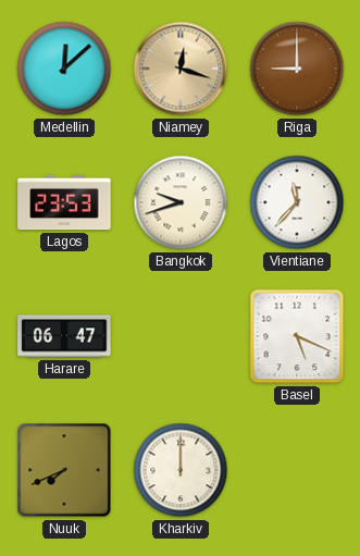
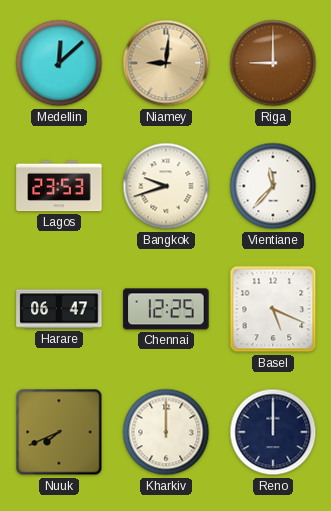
Niamey: 12:18 -> 9:01
Chennai: none -> 12:25
Reno: none -> 12:00
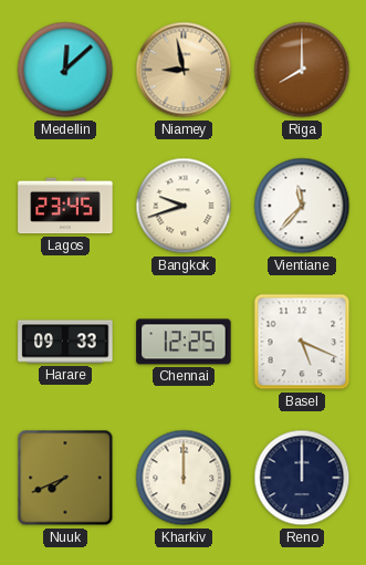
Niamey: 9:01 -> 8:58
Riga: 9:00 -> 8:00
Lagos: 23:53 -> 23:45
Harare: 06:47 -> 09:33
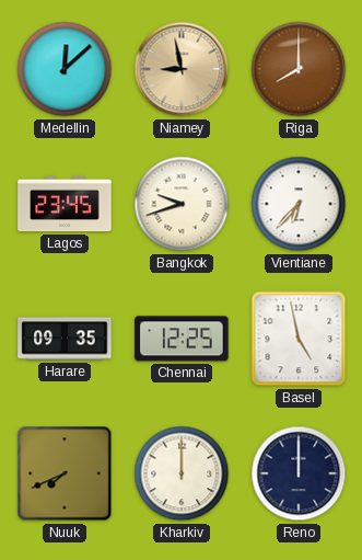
Vientiane: 11:37 -> 6:37
Harare: 09:33 -> 09:35
Basel: 5:19 -> 4:58
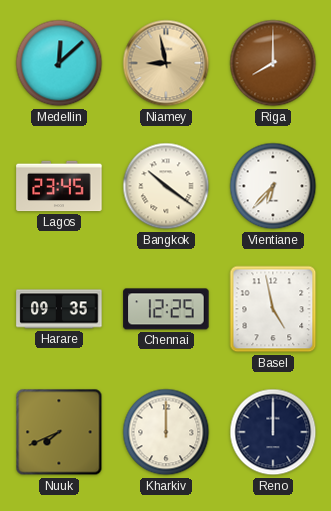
Bangkok: 9:42 -> 10:21
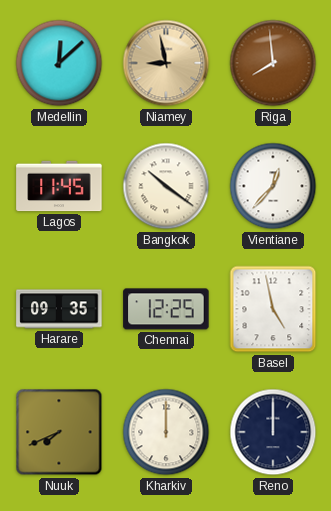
Riga: 8:00 -> 7:59
Lagos: 23:45 -> 11:45
Vientiane: 6:37 -> 12:37
